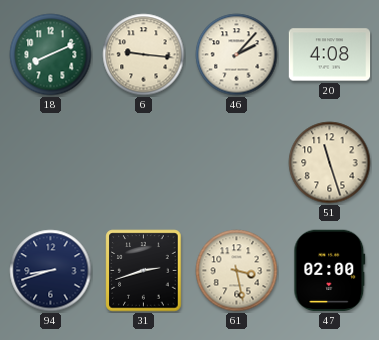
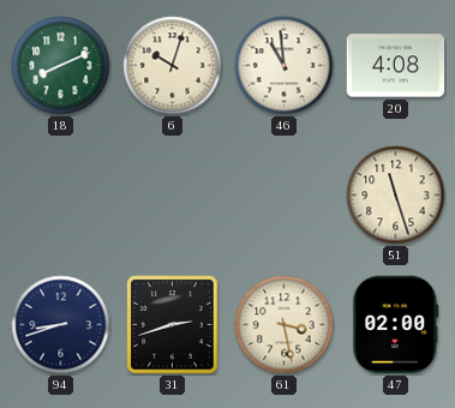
6: 9:16 -> 10:03
46: 2:07 -> 10:59
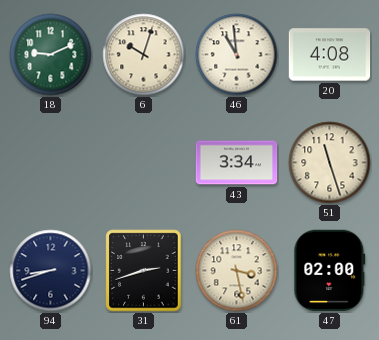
18: 8:11 -> 9:11
43: none -> 3:34
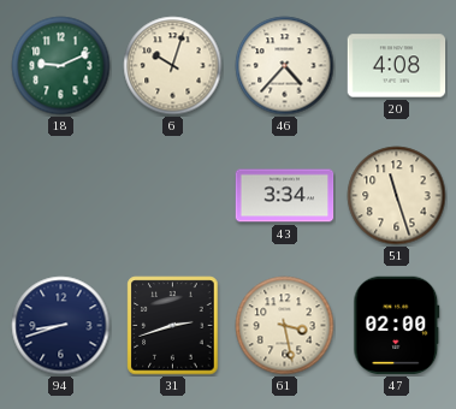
46: 10:59 -> 4:37
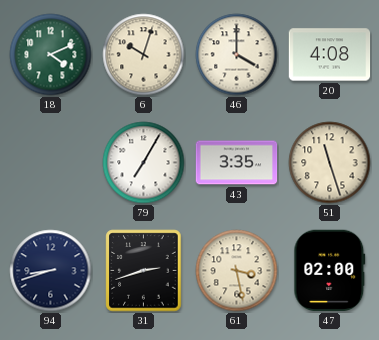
18: 9:11 -> 4:11
46: 4:37 -> 4:00
79: none -> 7:05
43: 3:34 -> 3:35
